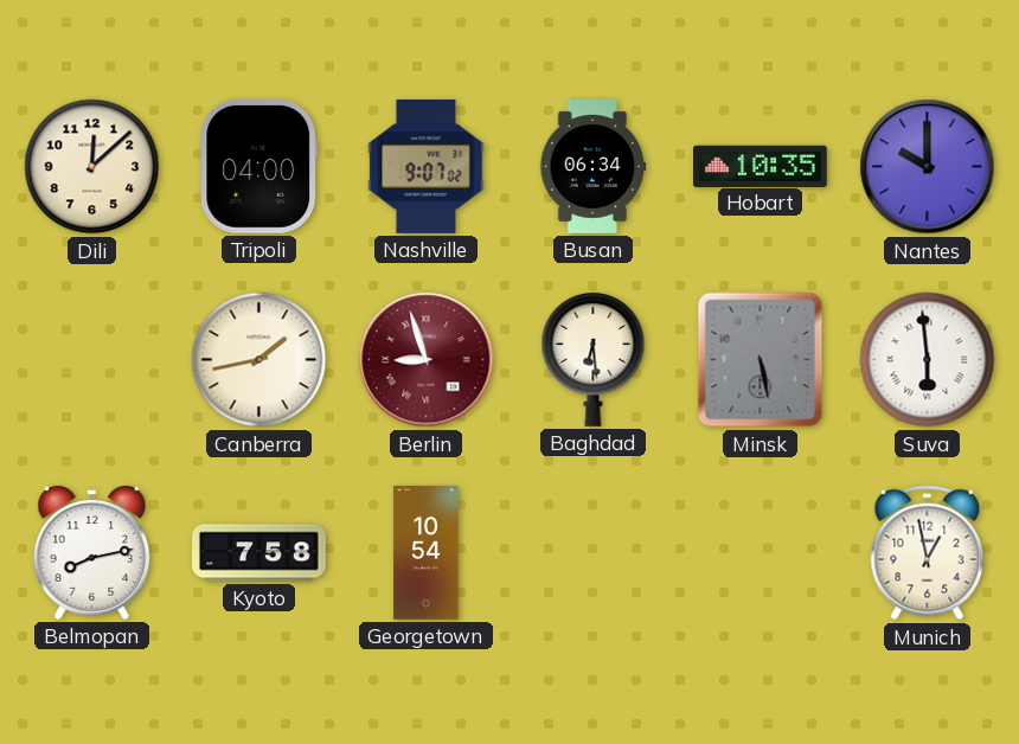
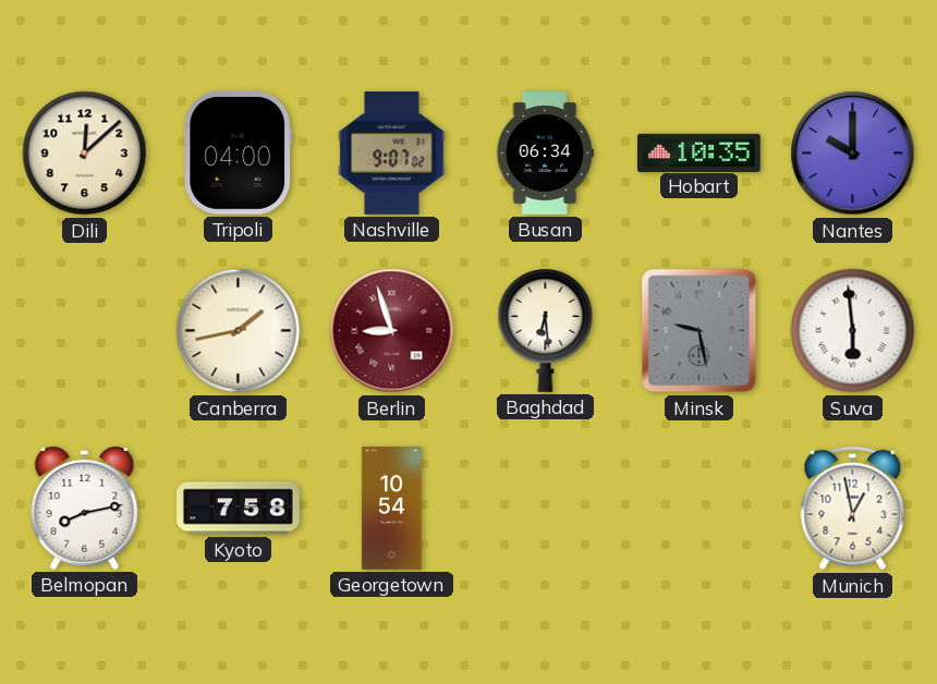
Minsk: 5:28 -> 9:28
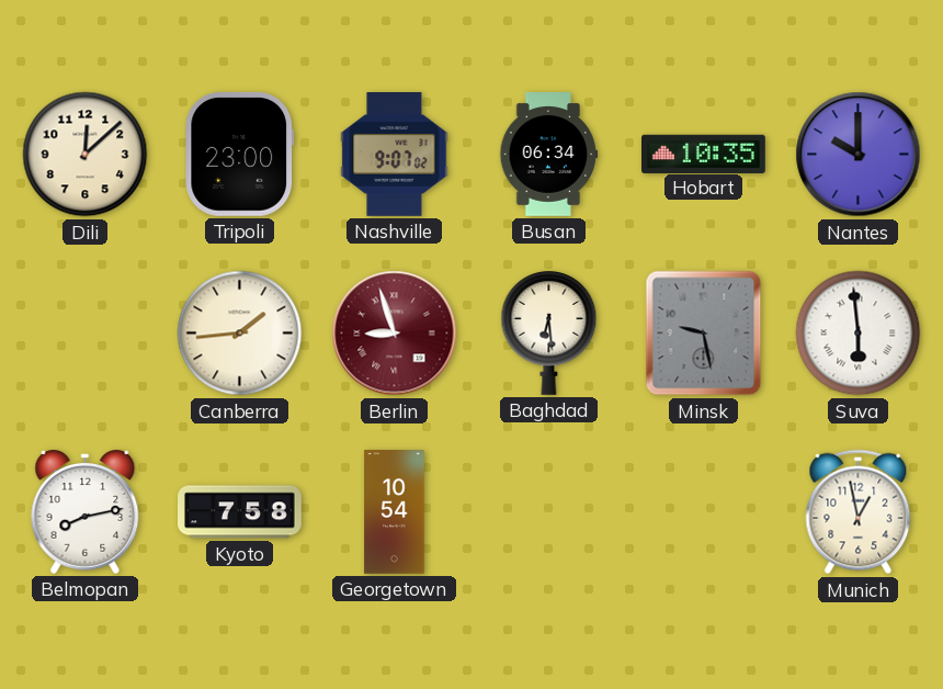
Tripoli: 04:00 -> 23:00
Canberra: 1:43 -> 1:44
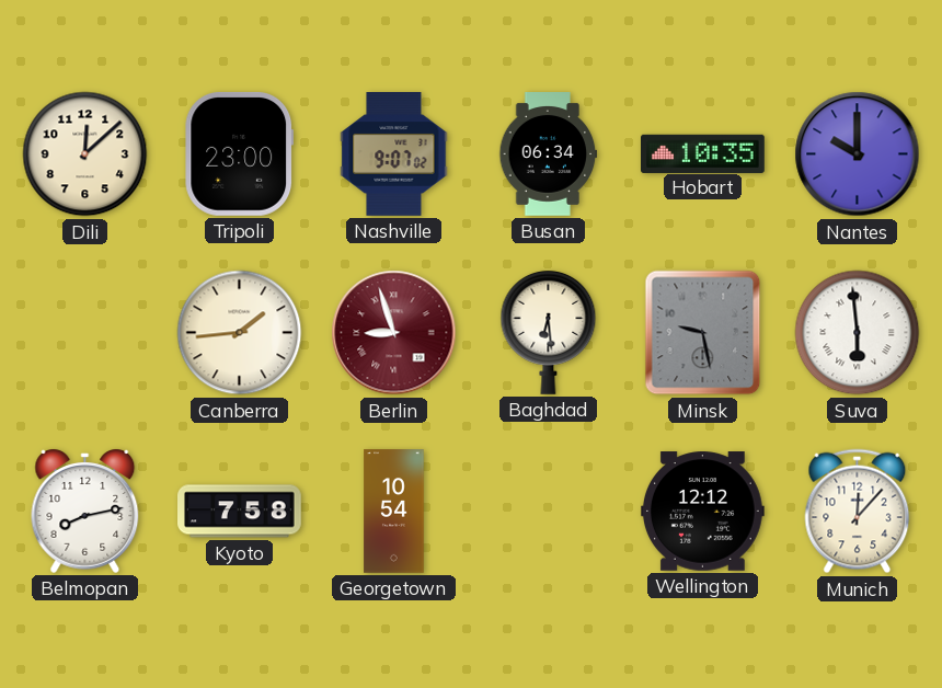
Wellington: none -> 12:12
Munich: 12:58 -> 12:07
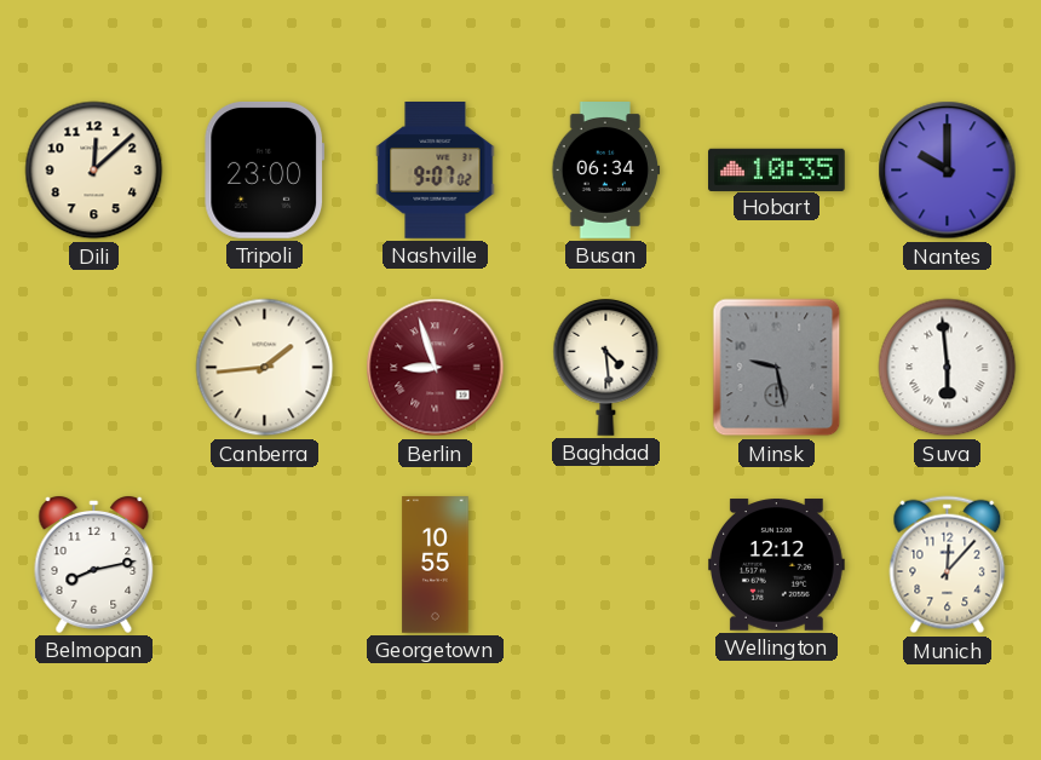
Baghdad: 6:29 -> 4:29
Kyoto: 7:58 -> none
Georgetown: 10:54 -> 10:55
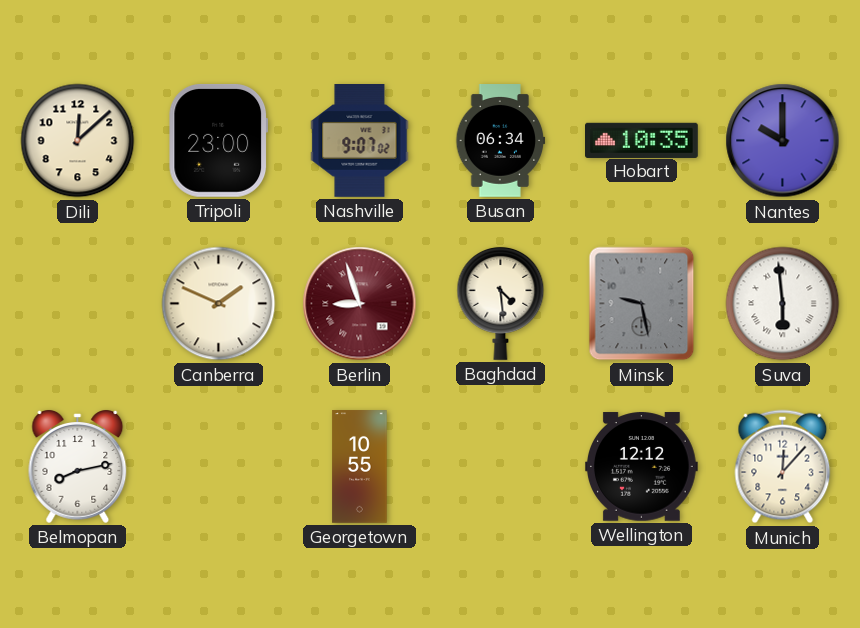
Canberra: 1:44 -> 1:49
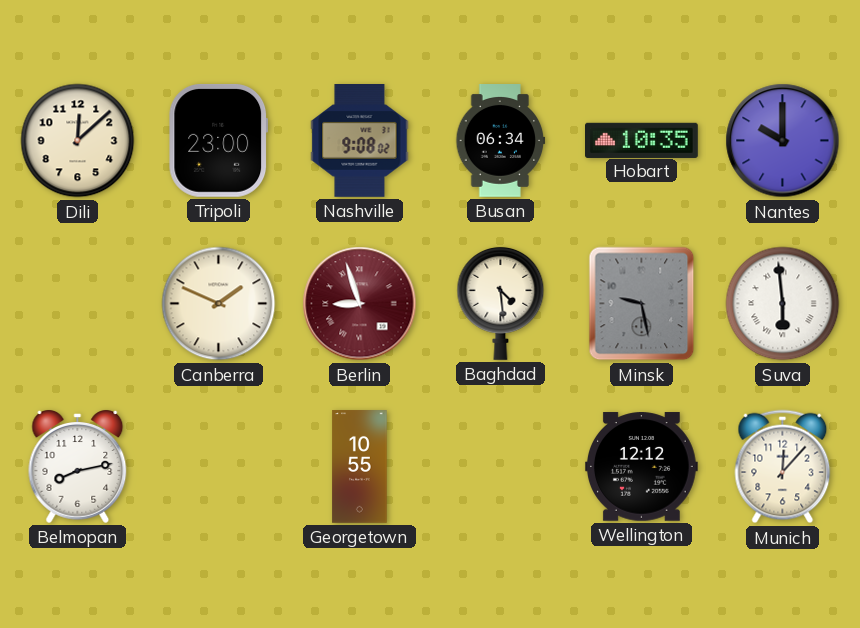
Nashville: 9:07 -> 9:08
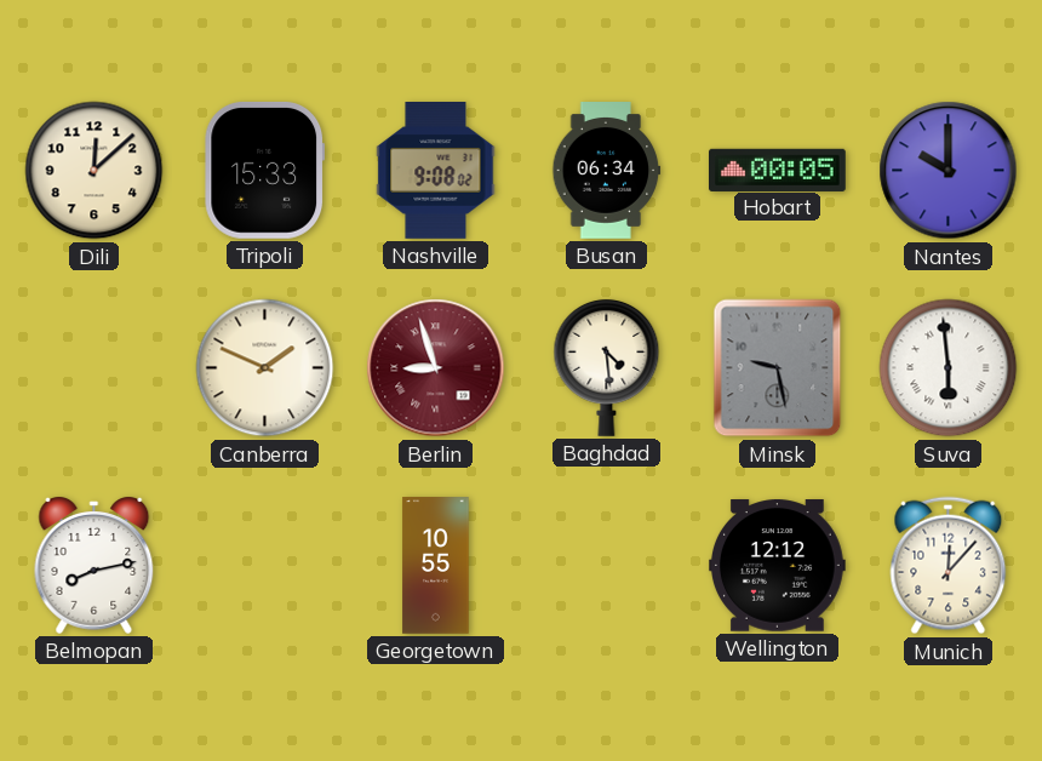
Tripoli: 23:00 -> 15:33
Hobart: 10:35 -> 00:05
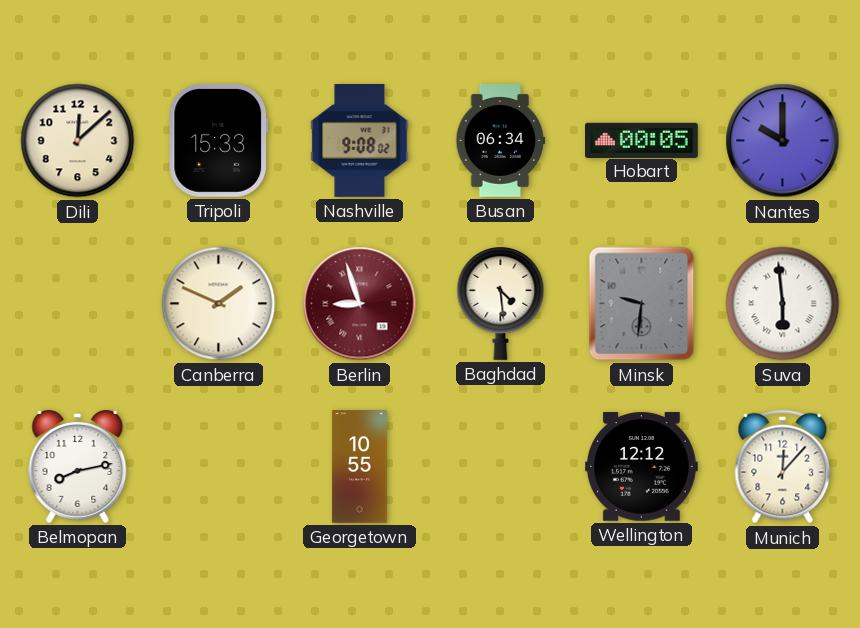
Minsk: 9:28 -> 9:31
